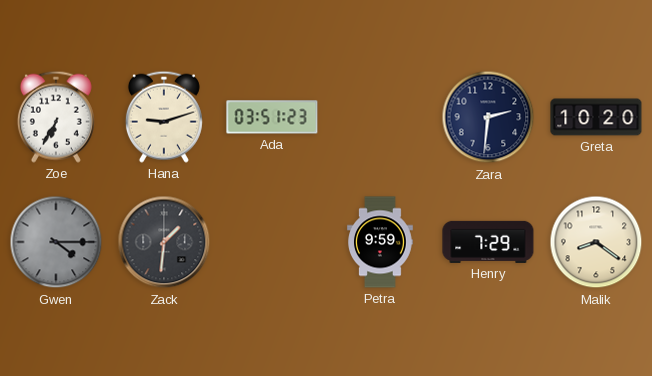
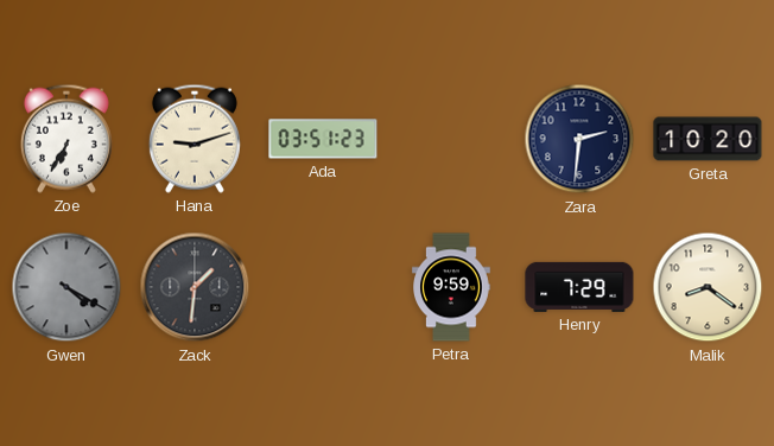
Gwen: 4:15 -> 4:20
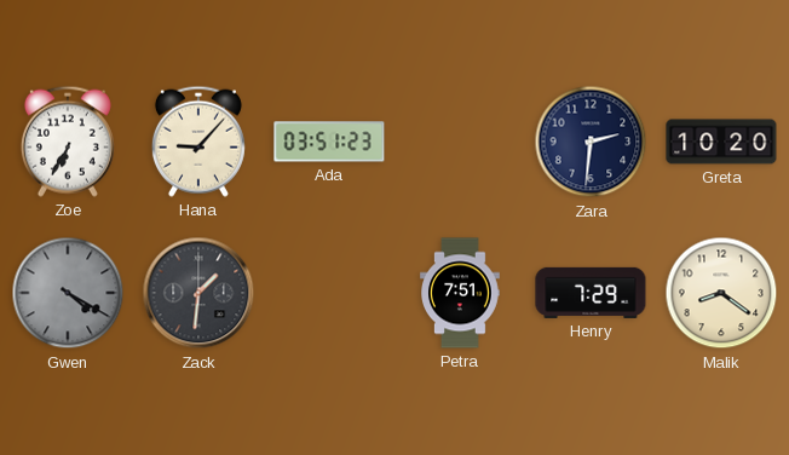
Hana: 9:12 -> 9:07
Petra: 9:59 -> 7:51
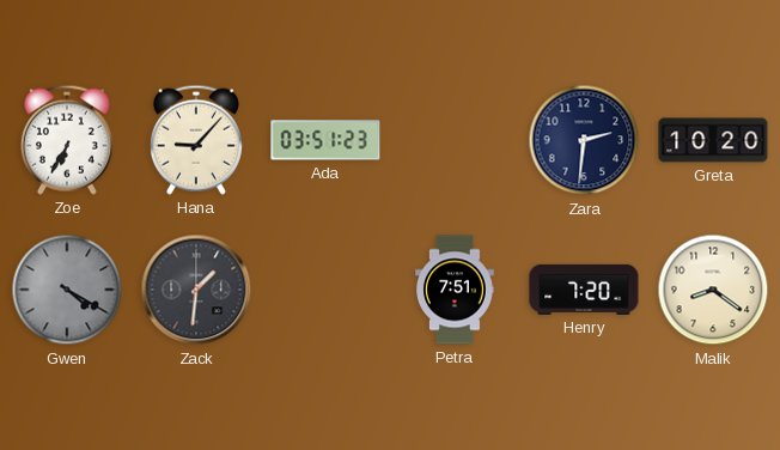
Henry: 7:29 -> 7:20
